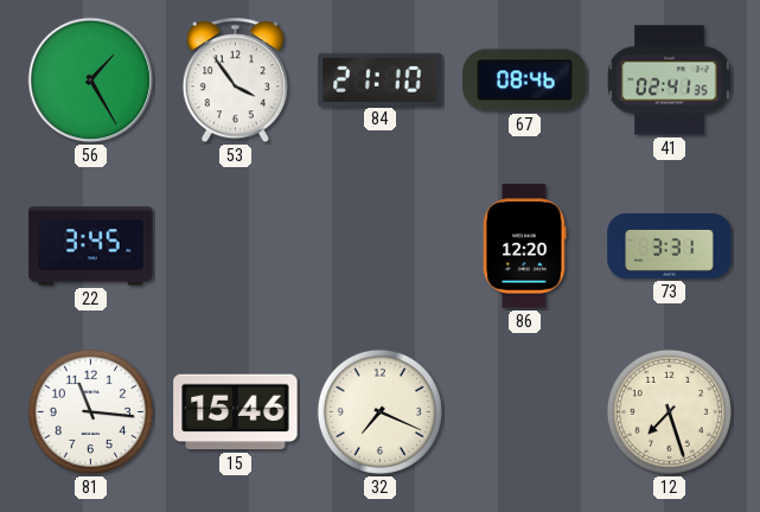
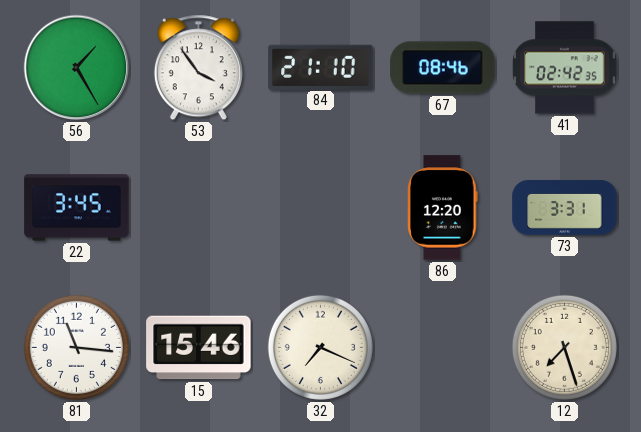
41: 02:41 -> 02:42
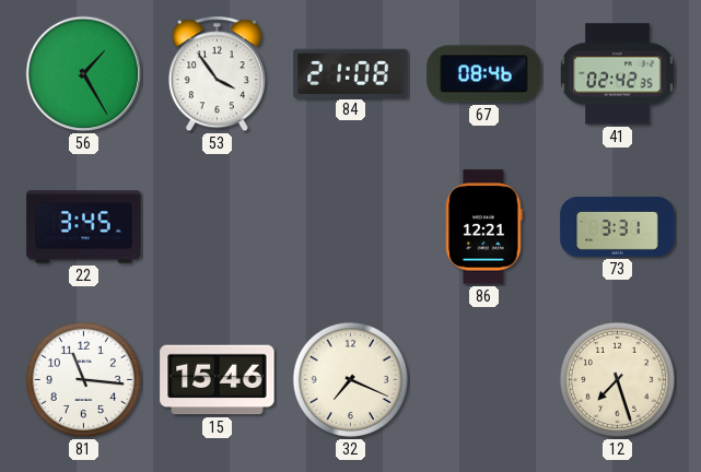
84: 21:10 -> 21:08
86: 12:20 -> 12:21
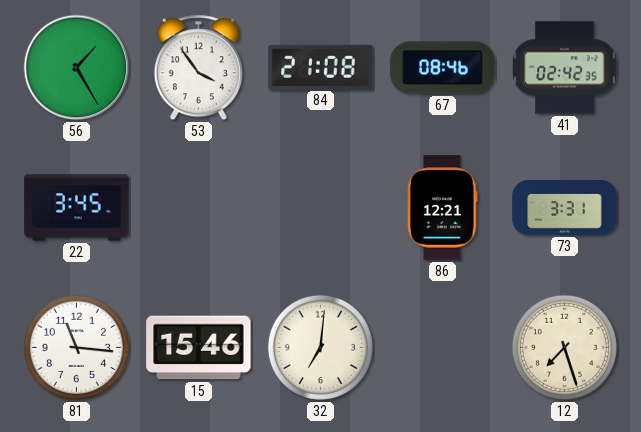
32: 7:19 -> 7:01
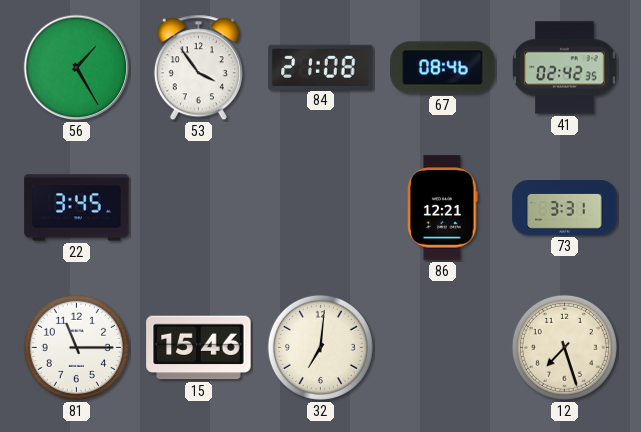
81: 11:16 -> 11:15
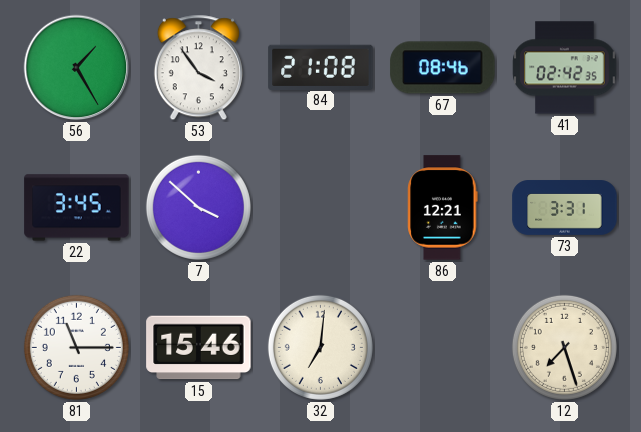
7: none -> 3:52
